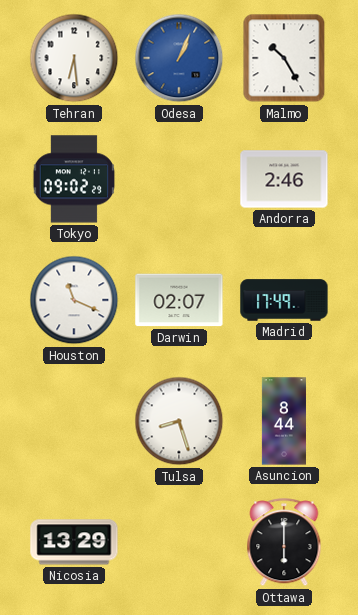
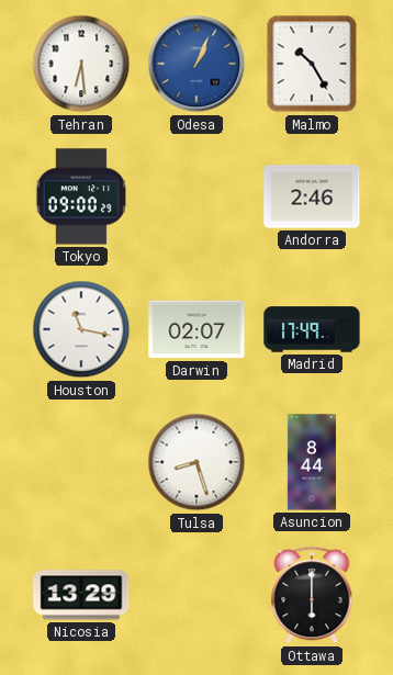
Tokyo: 09:02 -> 09:00
Houston: 11:19 -> 11:17
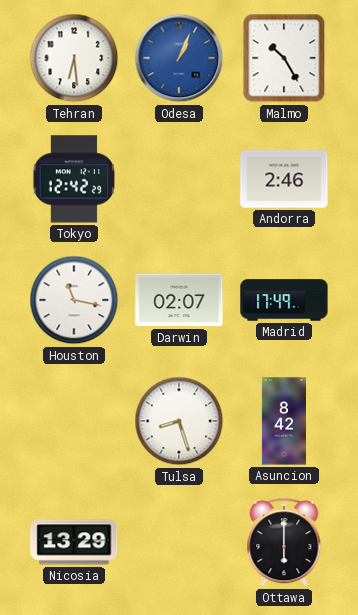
Tokyo: 09:00 -> 12:42
Asuncion: 8:44 -> 8:42
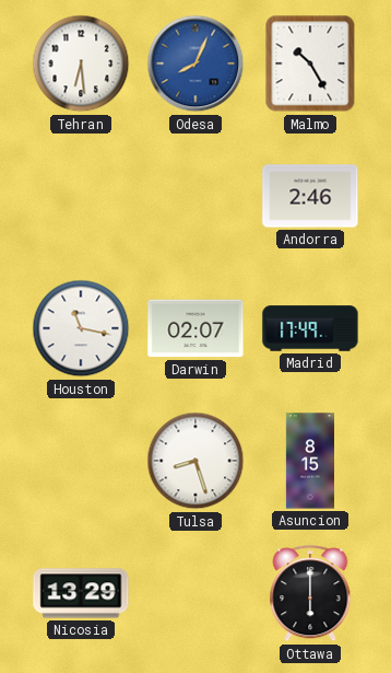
Odesa: 1:04 -> 8:04
Tokyo: 12:42 -> none
Asuncion: 8:42 -> 8:15
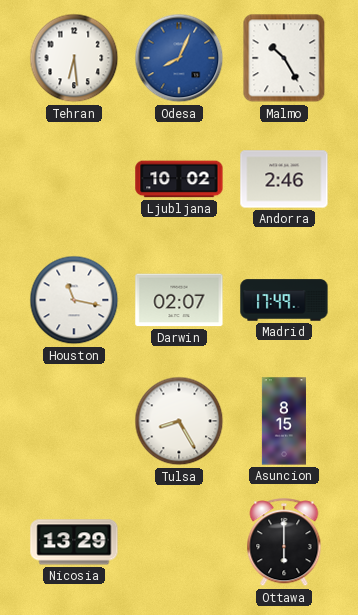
Ljubljana: none -> 10:02
Tulsa: 8:27 -> 8:25
